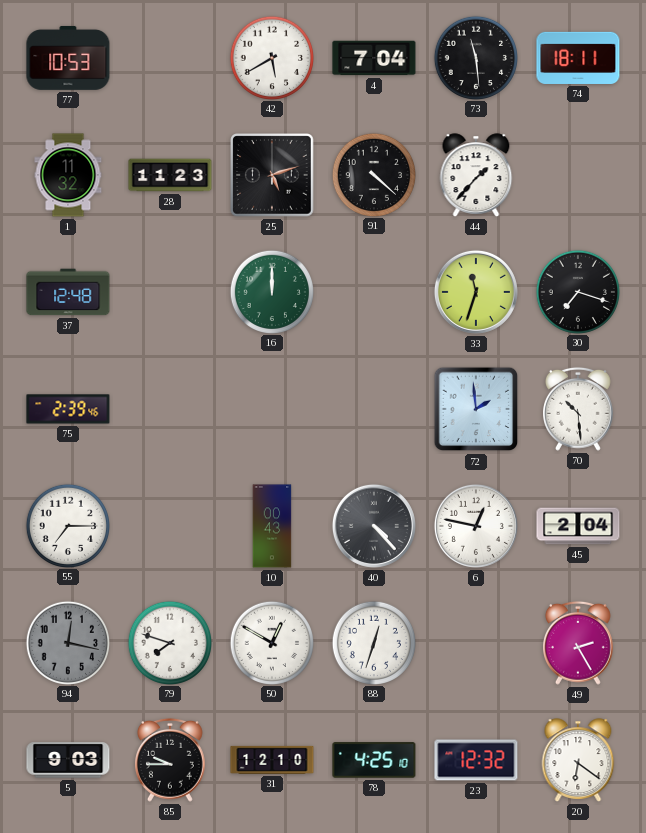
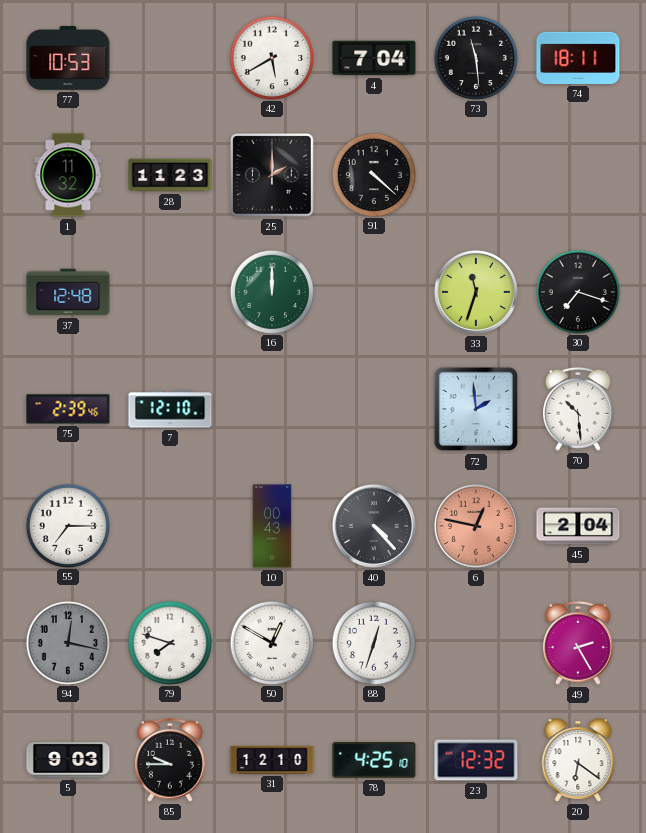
25: 5:12 -> 2:00
44: 1:37 -> none
7: none -> 12:10
6 dial: white -> salmon
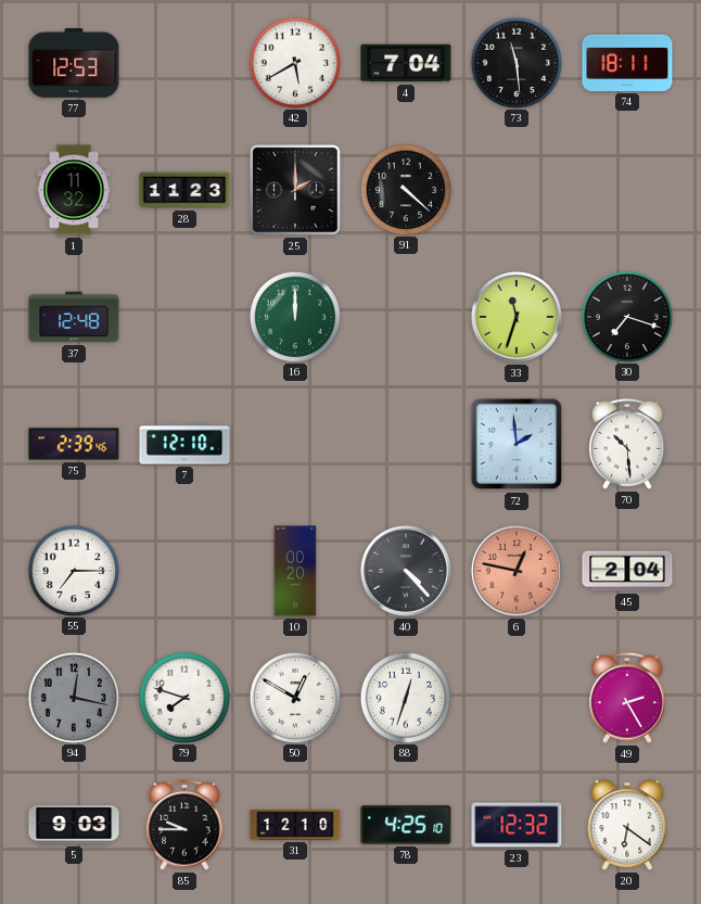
77: 10:53 -> 12:53
10: 00:43 -> 00:20
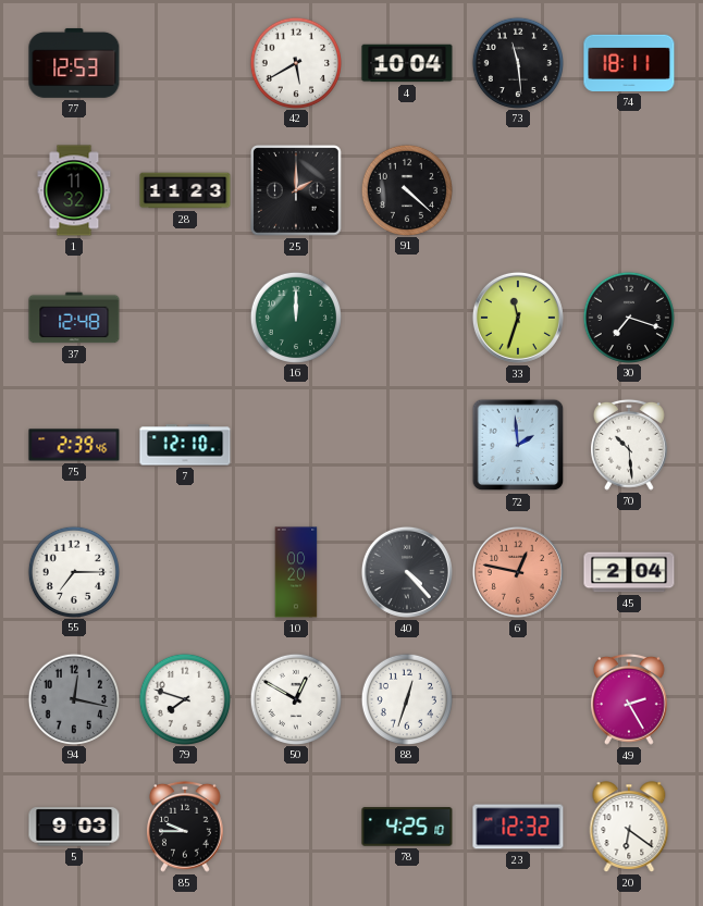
4: 7:04 -> 10:04
31: 12:10 -> none
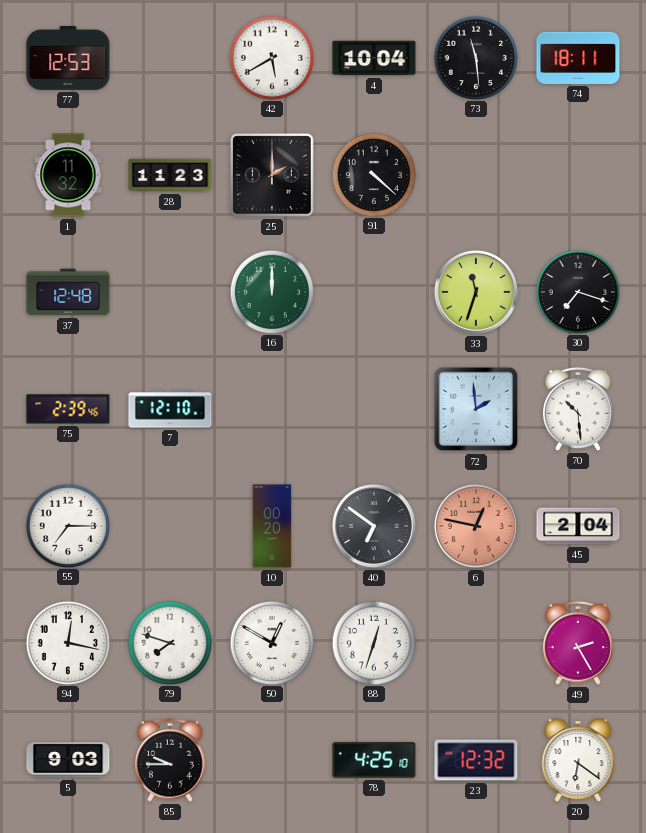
40: 4:23 -> 6:51
94 dial: grey -> white
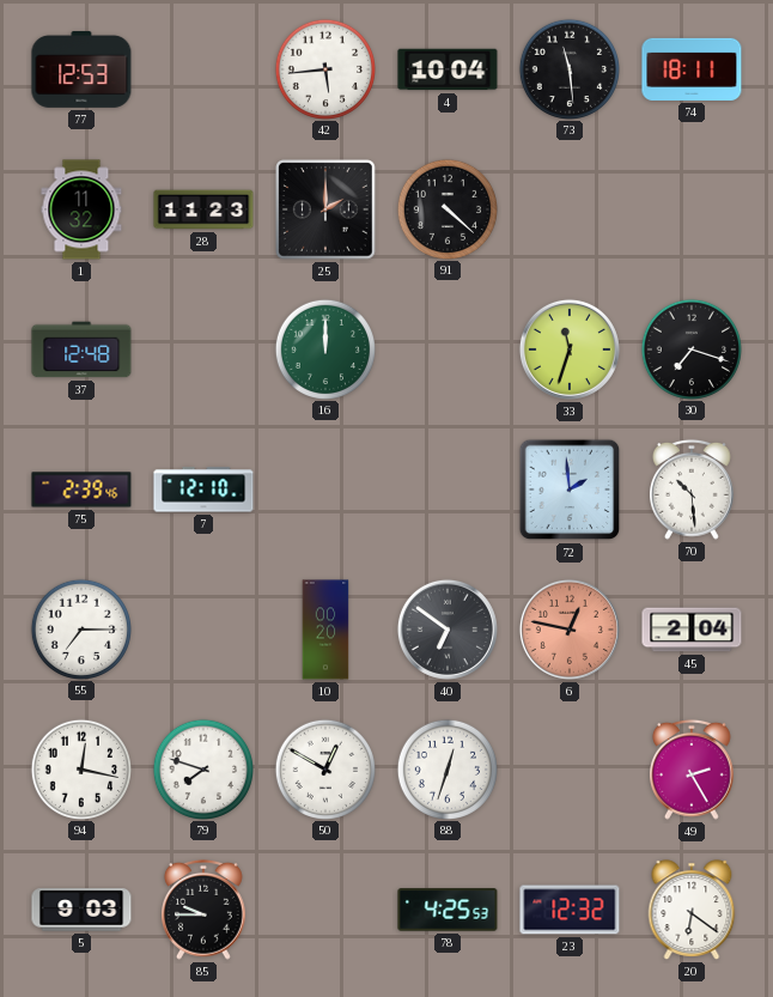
42: 5:40 -> 5:44
78: 4:25:10 -> 4:25:53
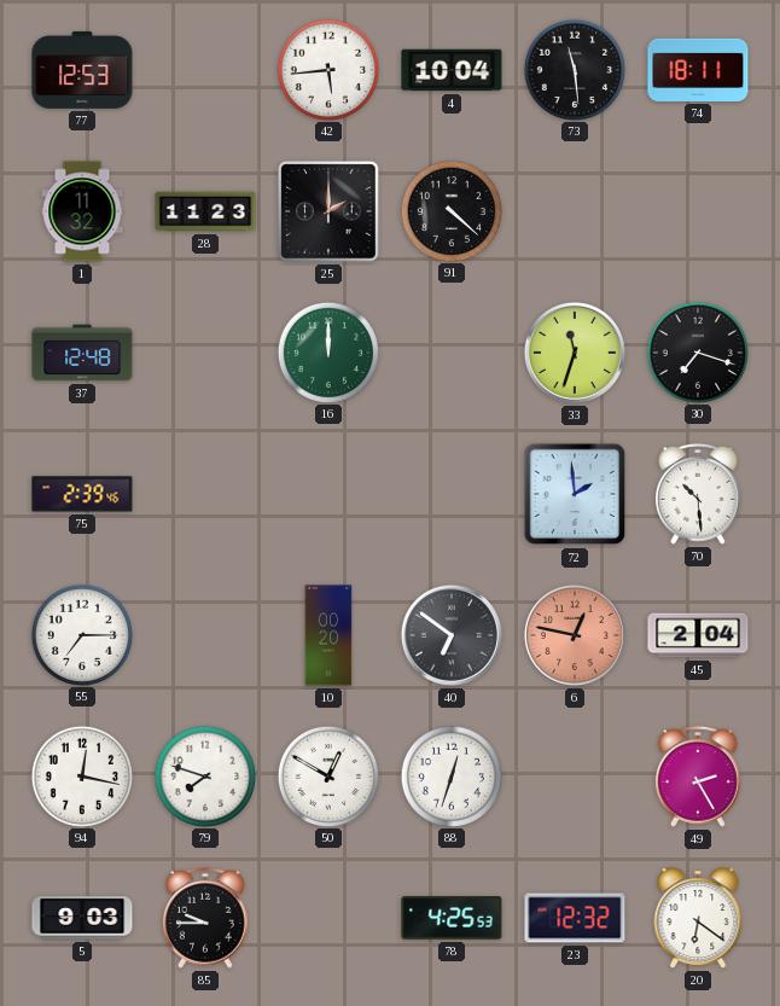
7: 12:10 -> none
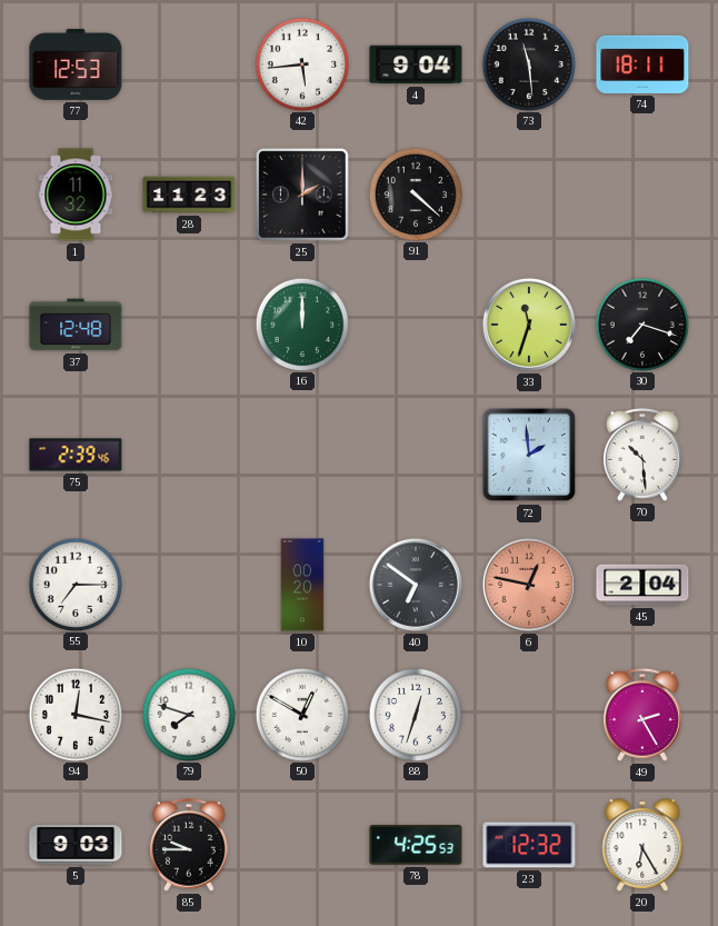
4: 10:04 -> 9:04
20: 6:21 -> 6:25
